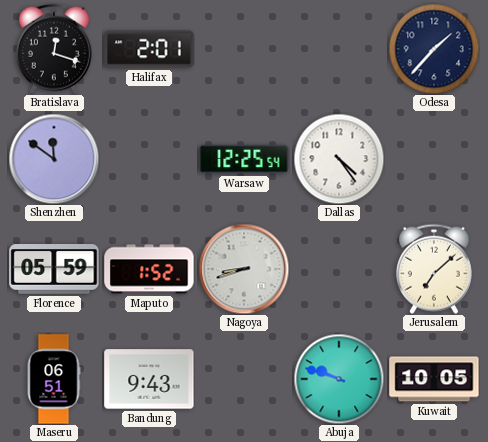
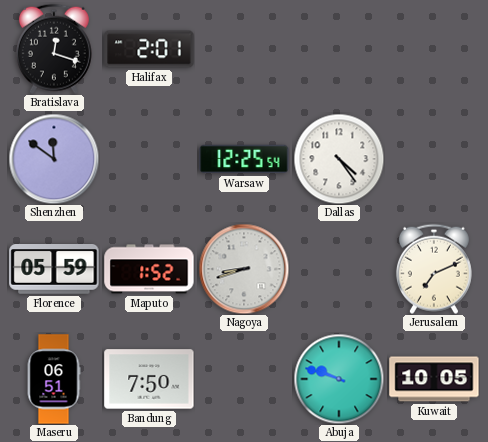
Odesa: 1:37 -> none
Jerusalem: 7:08 -> 7:11
Bandung: 9:43 -> 7:50
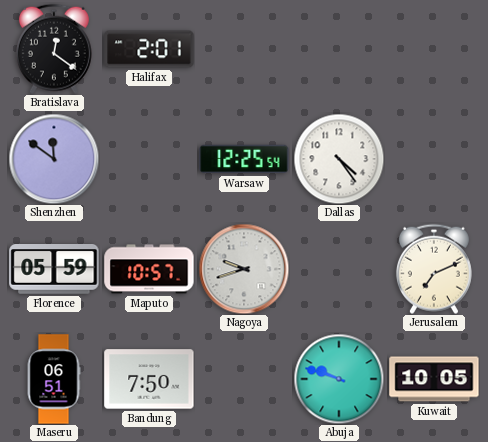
Bratislava: 12:18 -> 12:21
Maputo: 1:52 -> 10:57
Nagoya: 8:42 -> 9:42
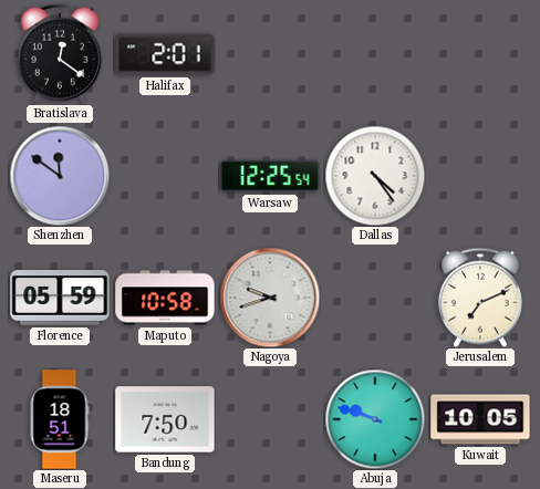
Maputo: 10:57 -> 10:58
Maseru: 06:51 -> 18:51
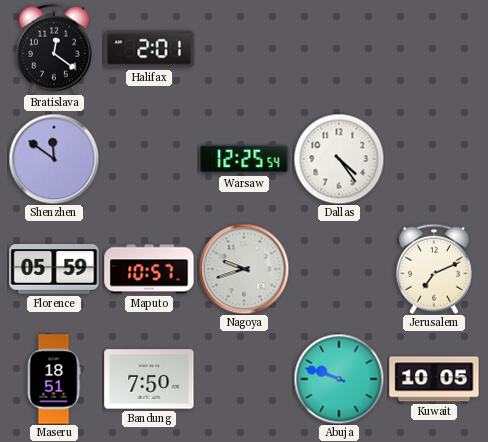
Maputo: 10:58 -> 10:57
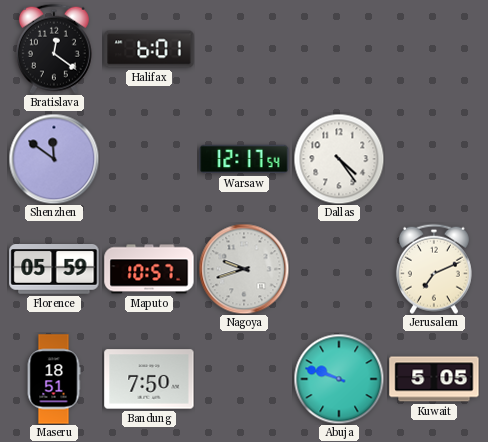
Halifax: 2:01 -> 6:01
Warsaw: 12:25 -> 12:17
Kuwait: 10:05 -> 5:05
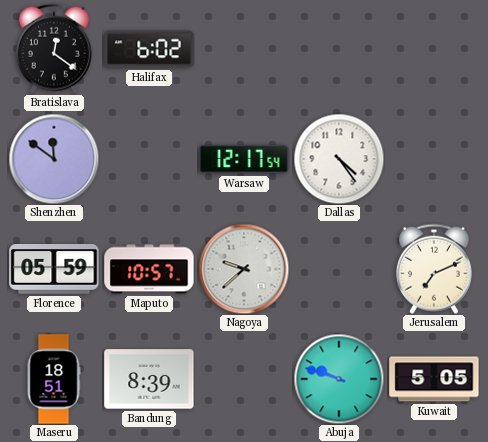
Halifax: 6:01 -> 6:02
Nagoya: 9:42 -> 9:38
Bandung: 7:50 -> 8:39
